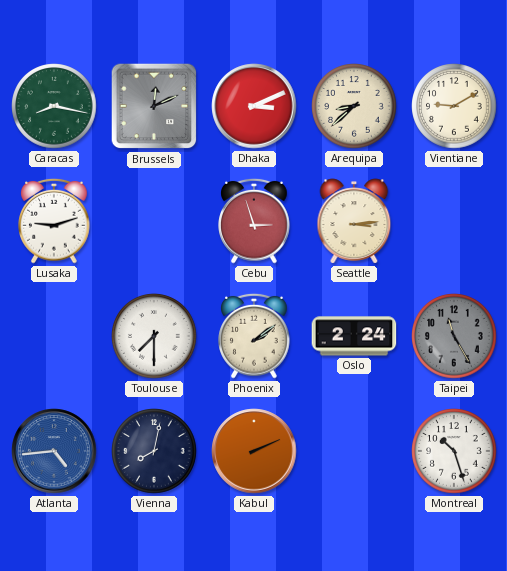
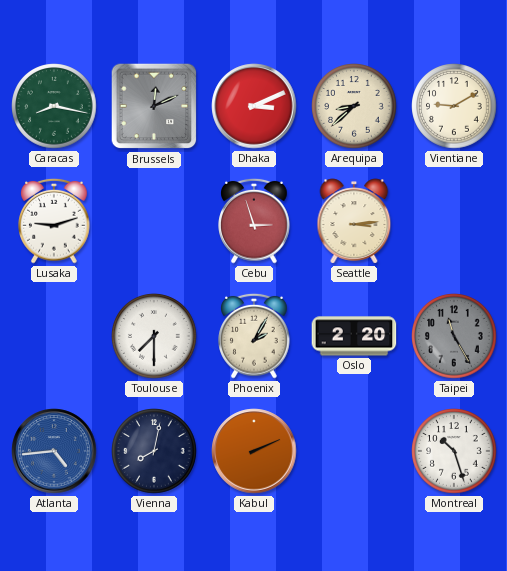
Phoenix: 2:09 -> 2:05
Oslo: 2:24 -> 2:20
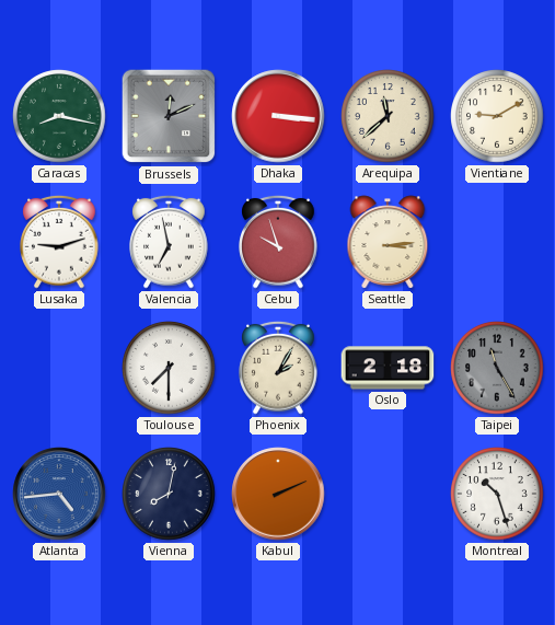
Dhaka: 3:11 -> 3:16
Arequipa: 8:38 -> 11:38
Valencia: none -> 6:58
Cebu: 2:57 -> 9:57
Oslo: 2:20 -> 2:18
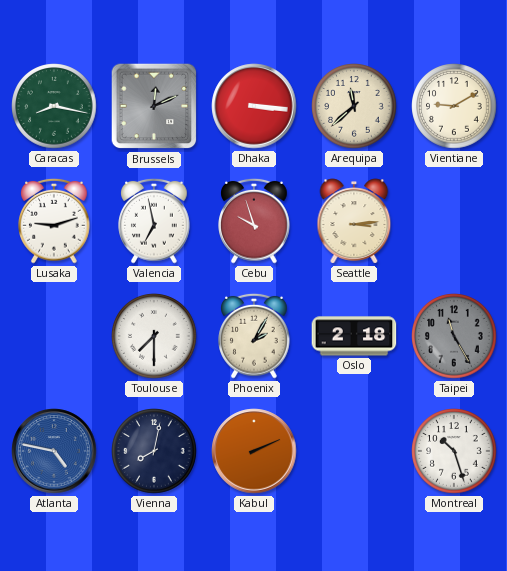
Atlanta: 4:44 -> 4:47
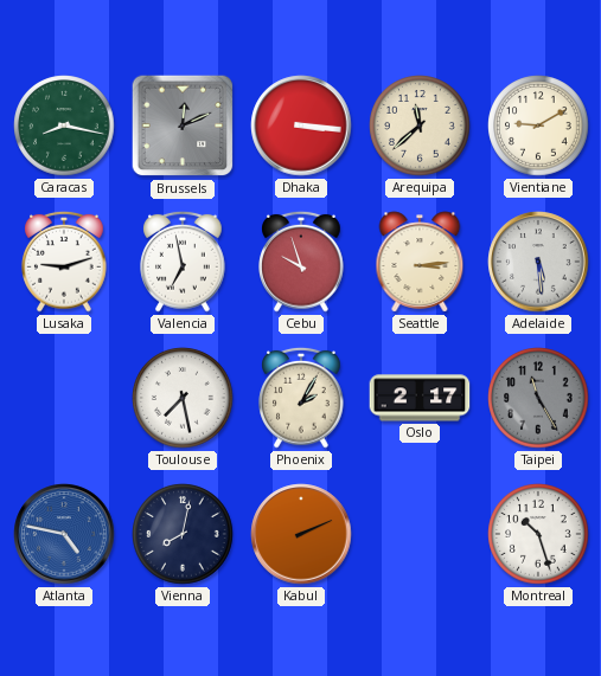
Adelaide: none -> 5:29
Toulouse: 7:30 -> 7:28
Oslo: 2:18 -> 2:17
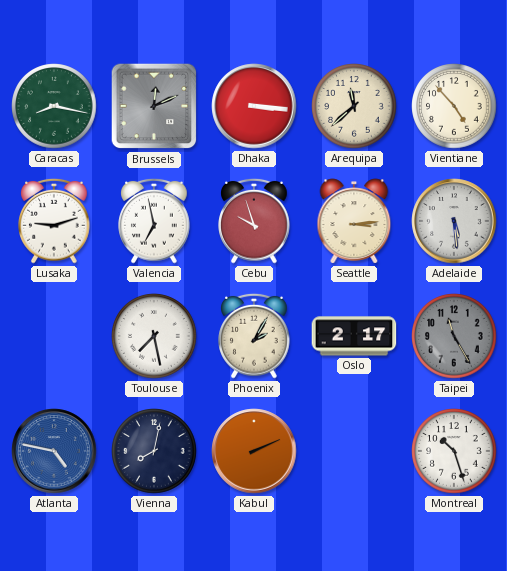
Vientiane: 9:10 -> 4:53
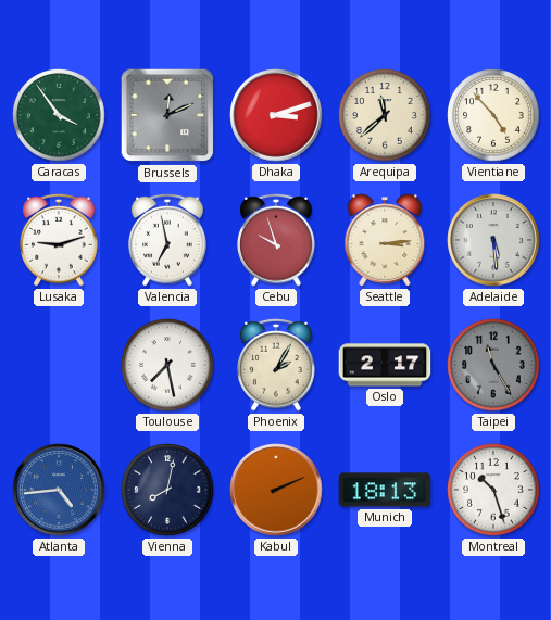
Caracas: 8:17 -> 3:54
Dhaka: 3:16 -> 3:12
Atlanta: 4:47 -> 4:44
Munich: none -> 18:13
